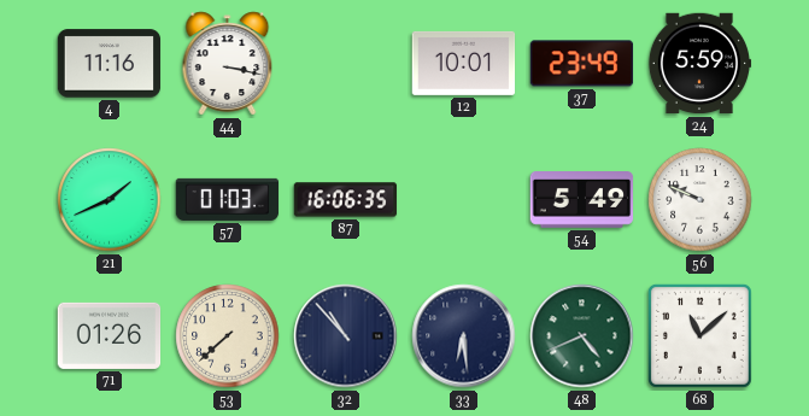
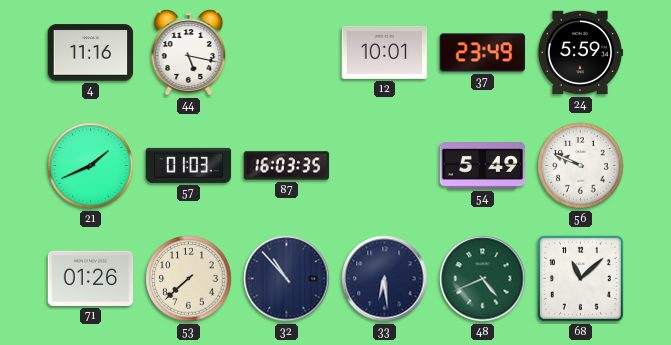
44: 3:17 -> 5:17
87: 16:06 -> 16:03
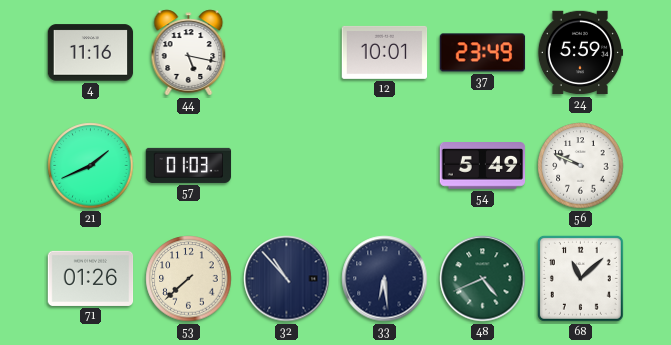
87: 16:03 -> none
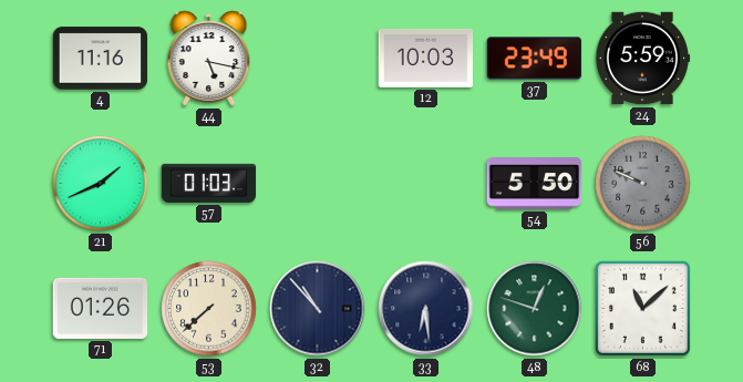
12: 10:01 -> 10:03
54: 5:49 -> 5:50
56 dial: white -> grey
48: 4:41 -> 12:48
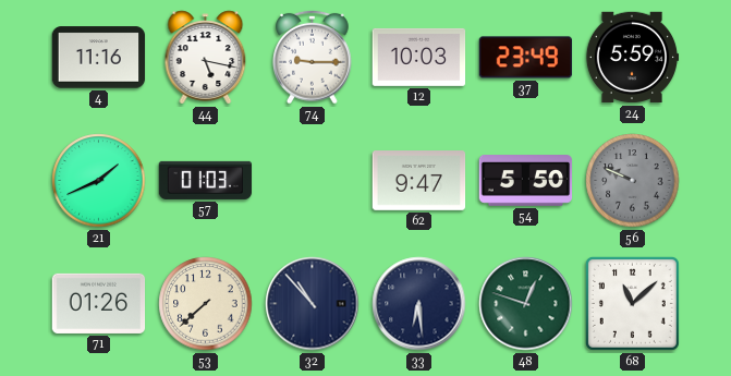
74: none -> 9:15
62: none -> 9:47
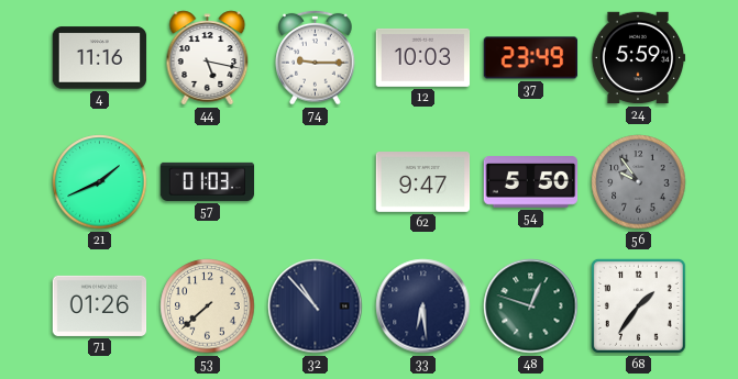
56: 9:49 -> 9:54
68: 11:08 -> 1:36
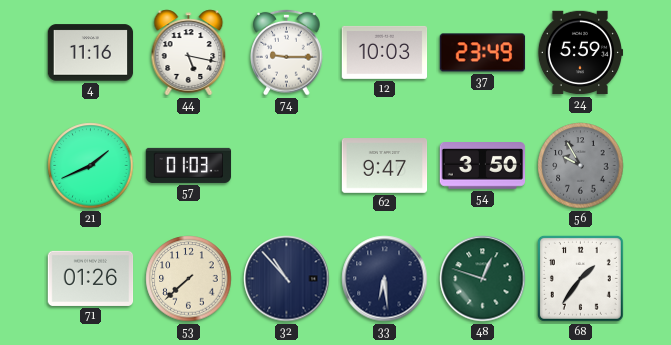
54: 5:50 -> 3:50
56: 9:54 -> 9:55
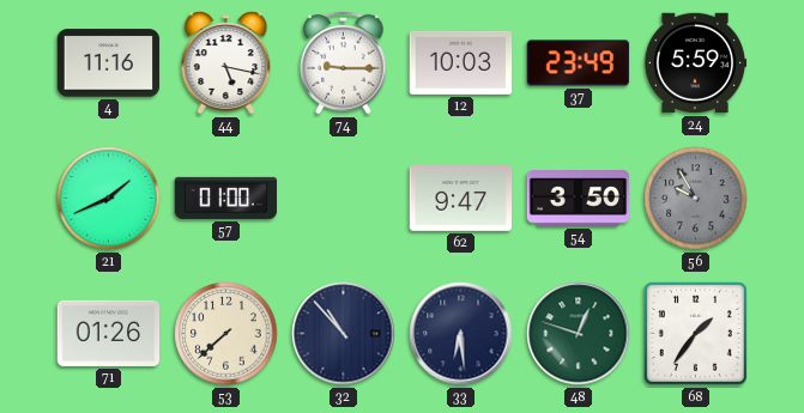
57: 01:03 -> 01:00
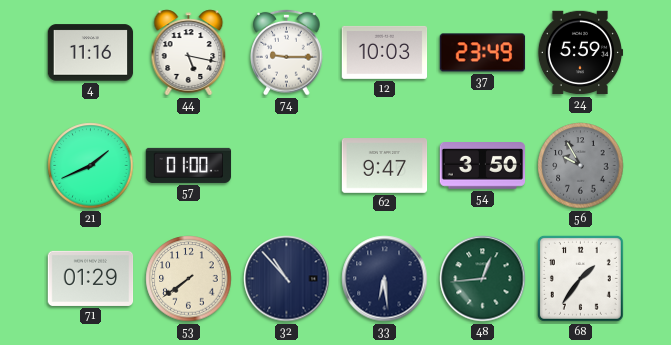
71: 01:26 -> 01:29
53: 7:38 -> 7:39
48: 12:48 -> 12:44
